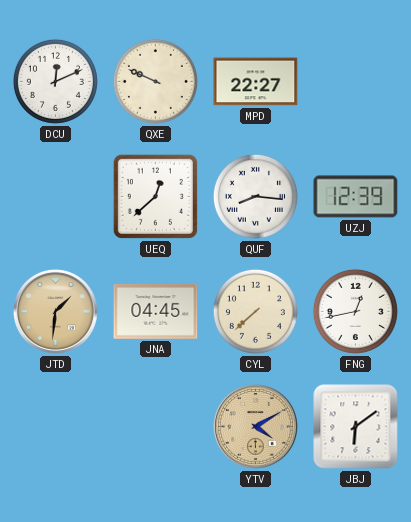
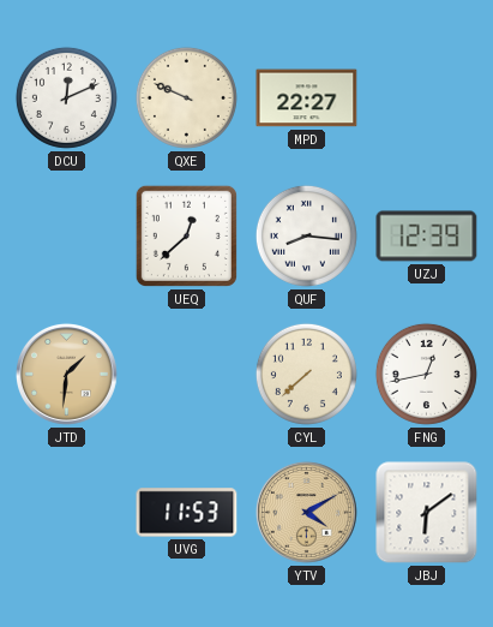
JNA: 04:45 -> none
UVG: none -> 11:53
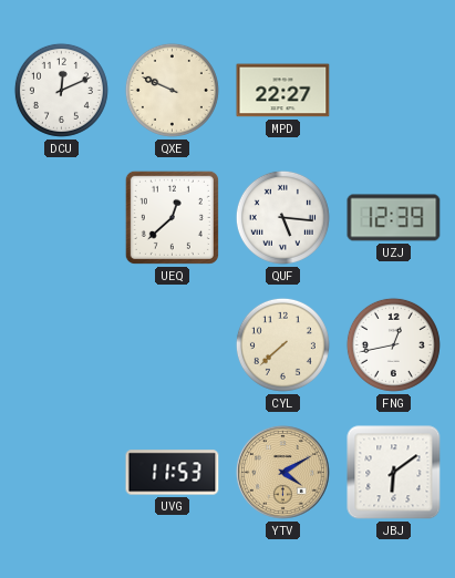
QUF: 8:16 -> 5:16
JTD: 1:31 -> none
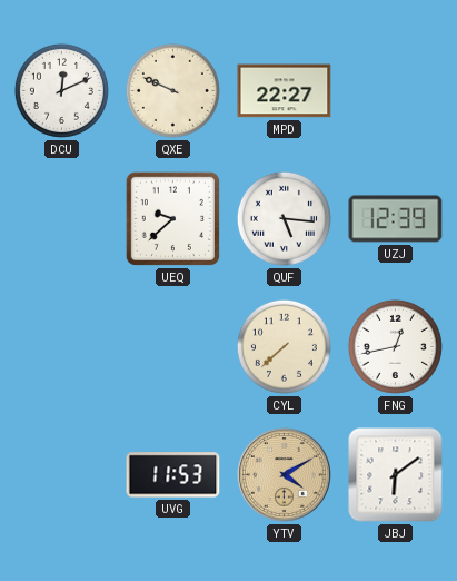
UEQ: 12:38 -> 9:38
